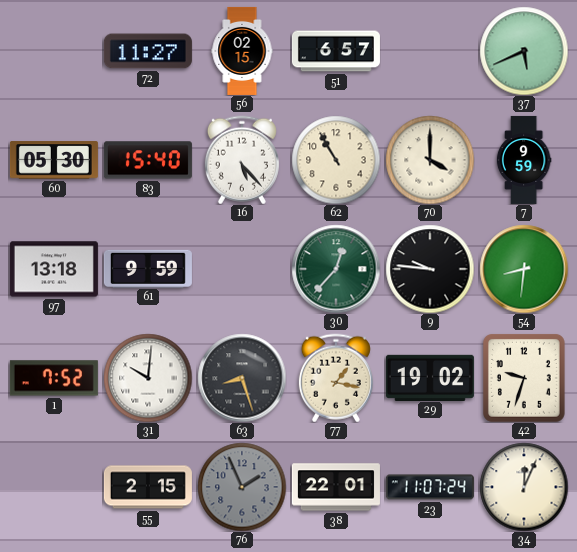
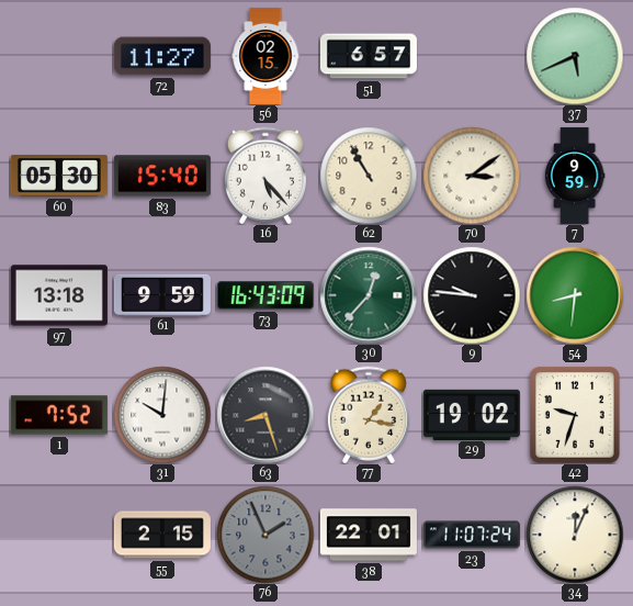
70: 4:00 -> 3:09
73: none -> 16:43
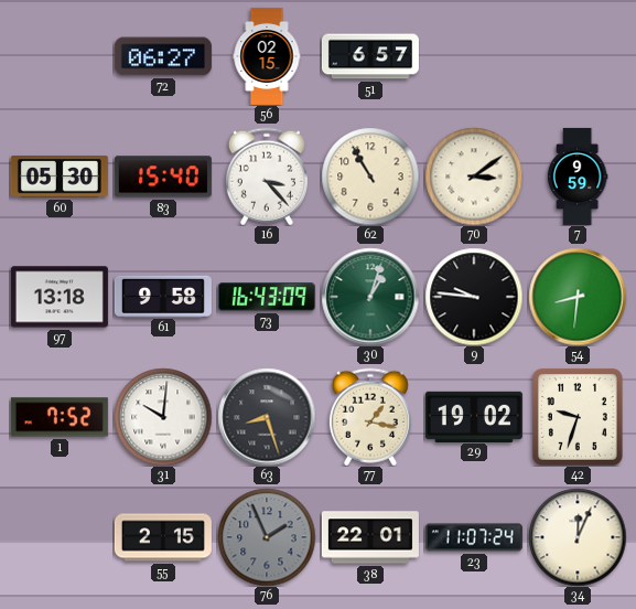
72: 11:27 -> 06:27
37: 5:41 -> none
16: 5:23 -> 3:23
61: 9:59 -> 9:58
30: 12:37 -> 1:03
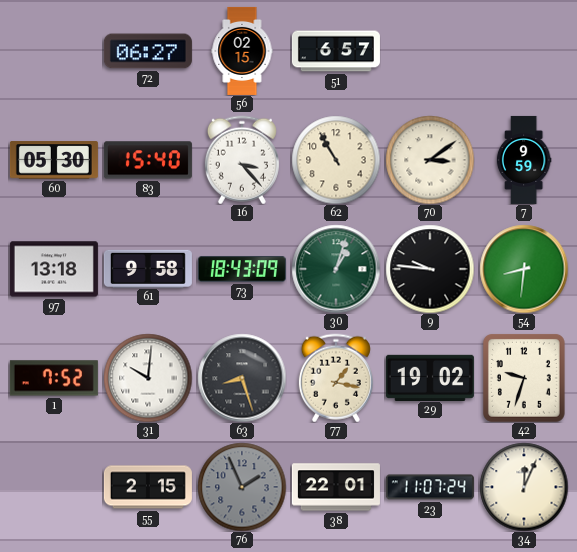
73: 16:43 -> 18:43
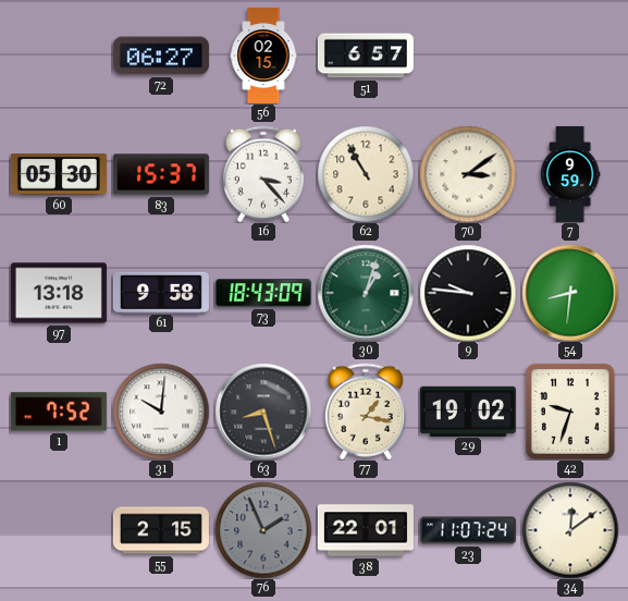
83: 15:40 -> 15:37
34: 12:04 -> 12:09
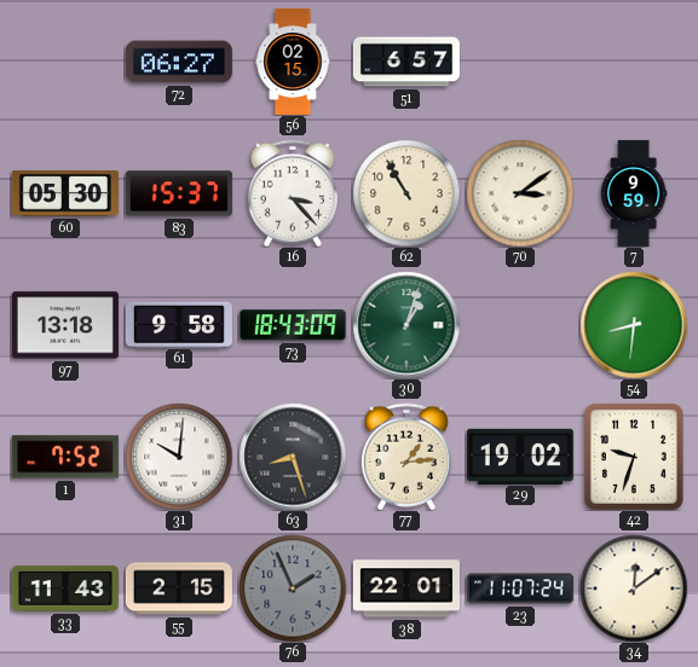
9: 9:46 -> none
77: 1:17 -> 1:14
33: none -> 11:43
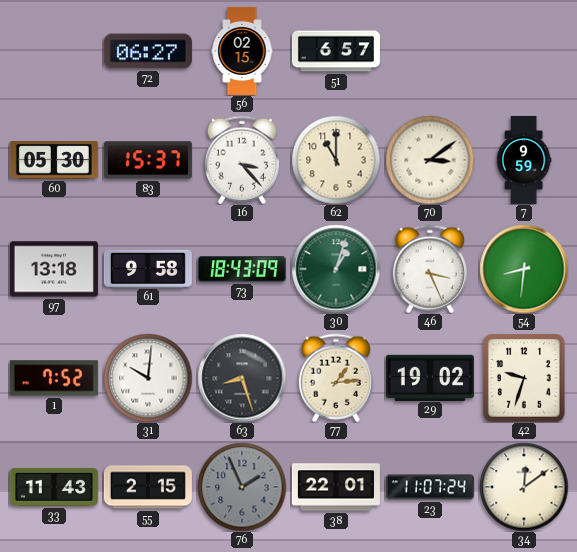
62: 10:55 -> 11:00
46: none -> 3:26
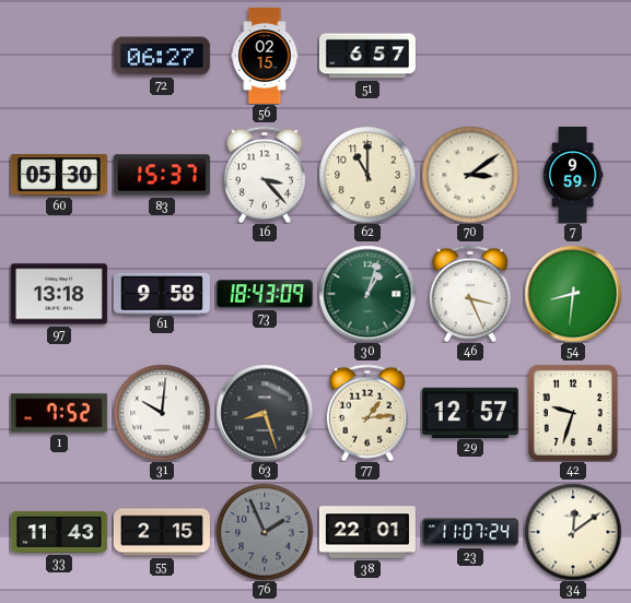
29: 19:02 -> 12:57
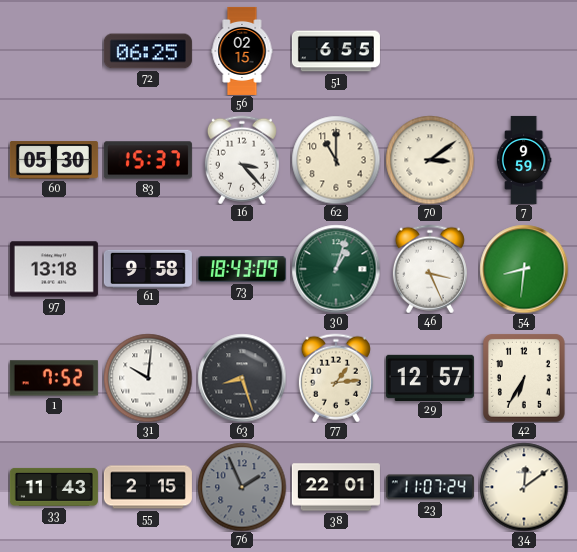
72: 06:27 -> 06:25
51: 6:57 -> 6:55
42: 9:33 -> 6:35
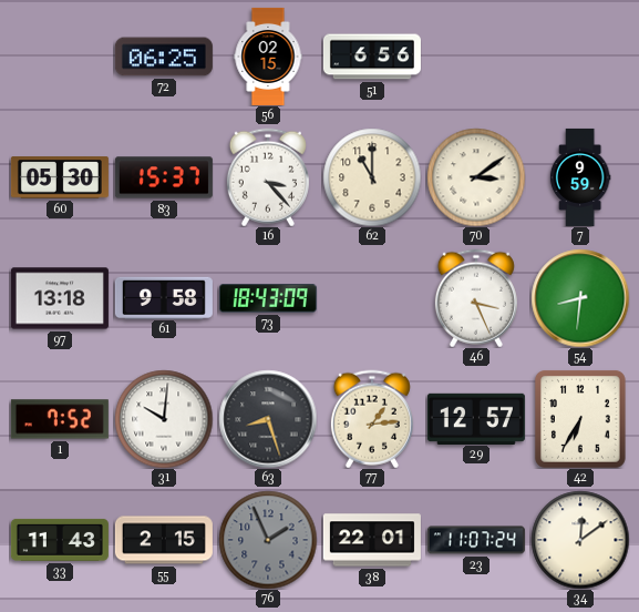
51: 6:55 -> 6:56
30: 1:03 -> none
